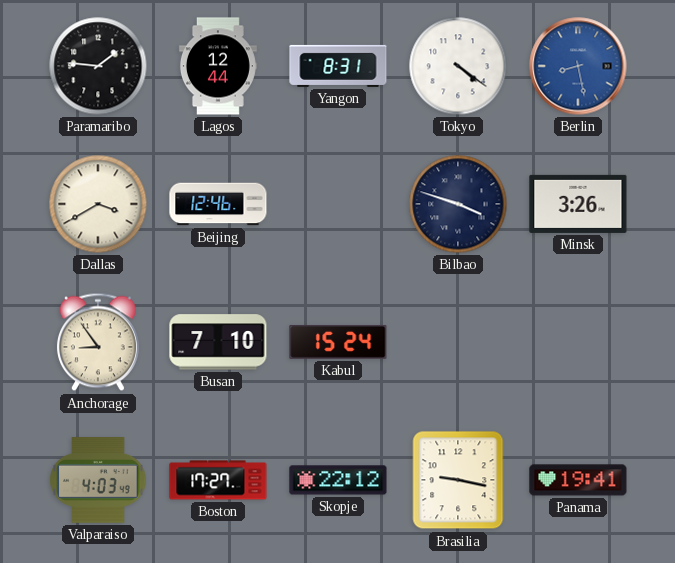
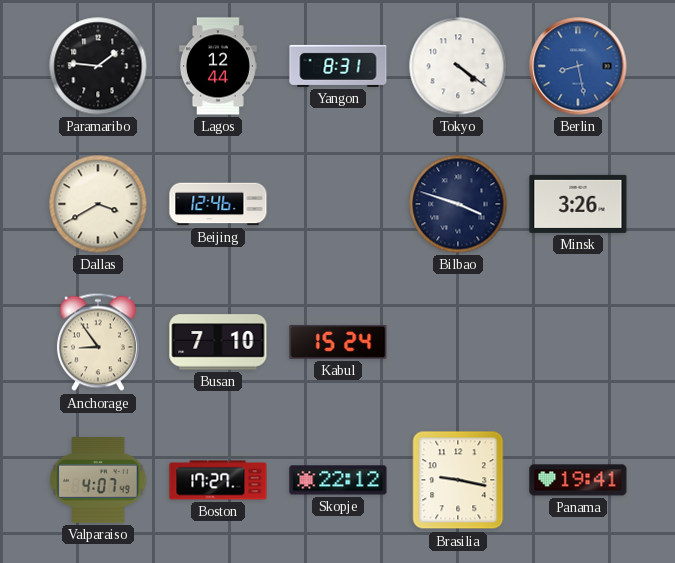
Valparaiso: 4:03 -> 4:07
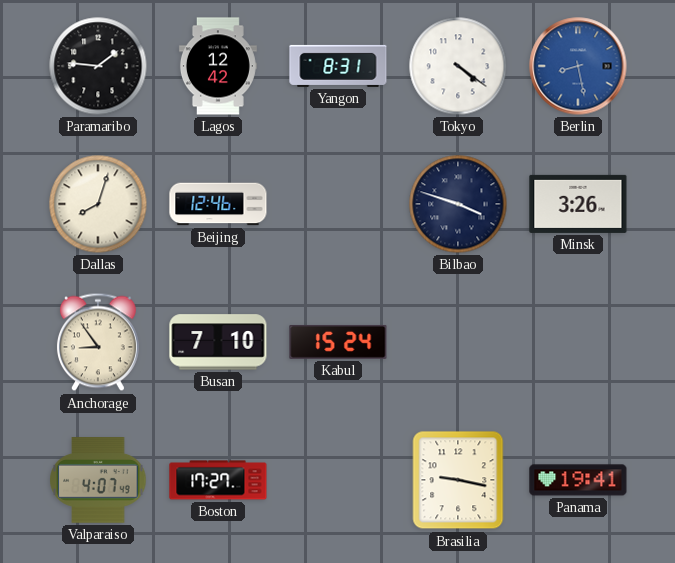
Lagos: 12:44 -> 12:42
Dallas: 3:40 -> 8:03
Skopje: 22:12 -> none
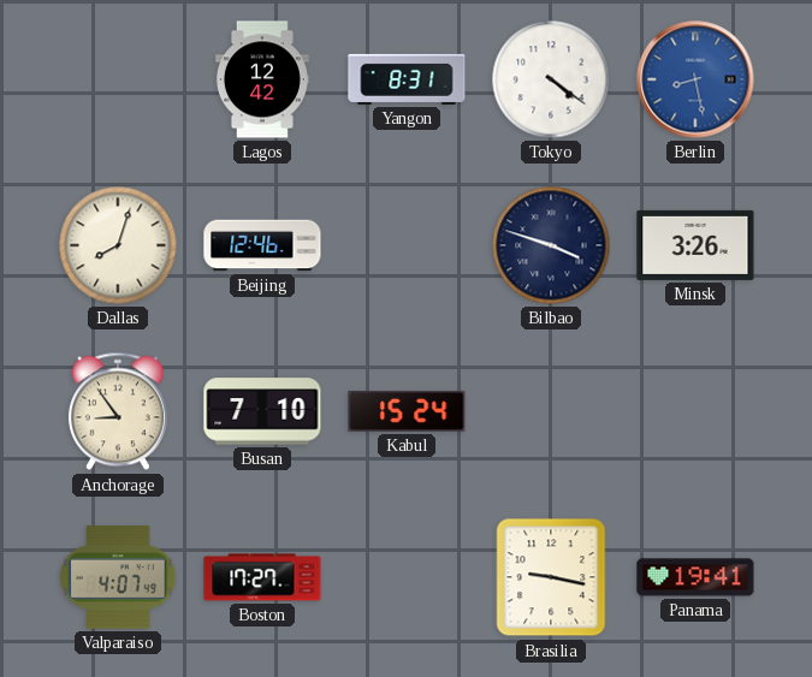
Paramaribo: 1:46 -> none
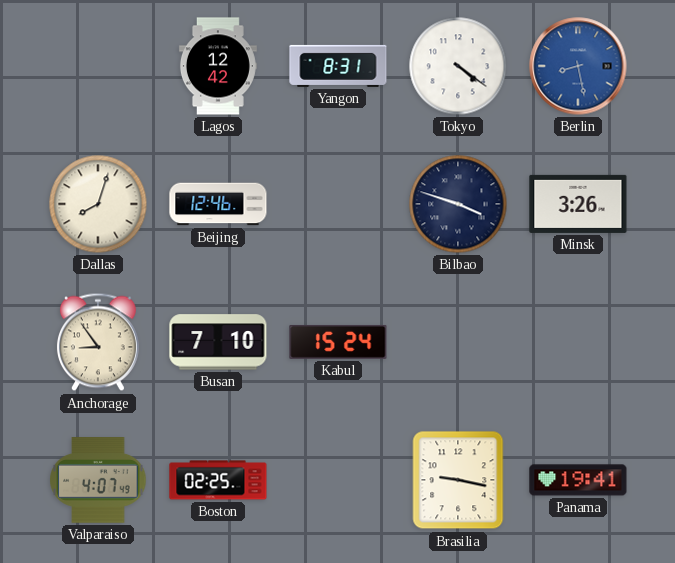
Boston: 17:27 -> 02:25
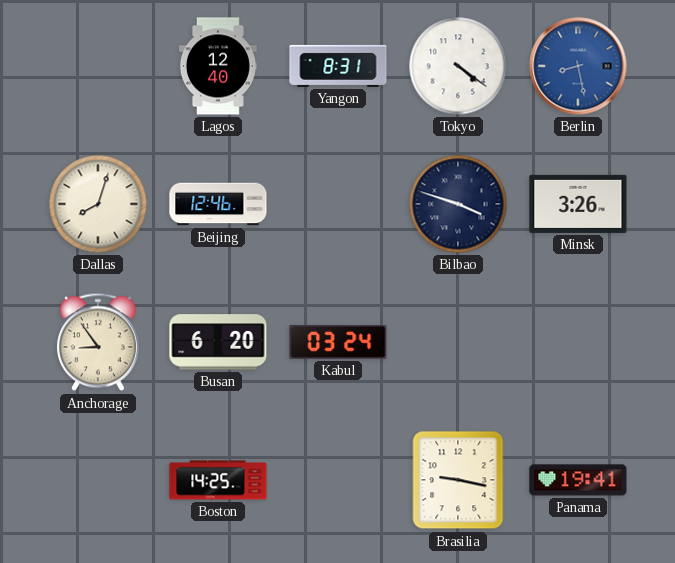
Lagos: 12:42 -> 12:40
Busan: 7:10 -> 6:20
Kabul: 15:24 -> 03:24
Valparaiso: 4:07 -> none
Boston: 02:25 -> 14:25
